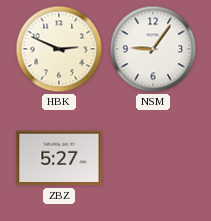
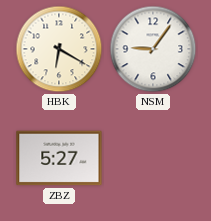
HBK: 2:49 -> 6:20
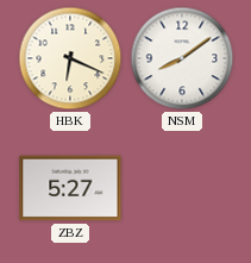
HBK: 6:20 -> 6:19
NSM: 9:06 -> 8:09
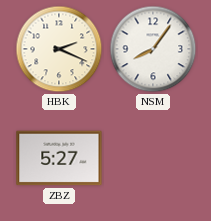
HBK: 6:19 -> 2:19
NSM: 8:09 -> 8:06
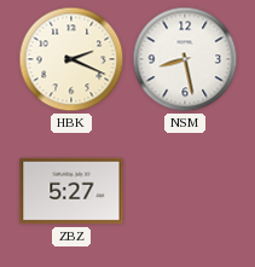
NSM: 8:06 -> 8:28
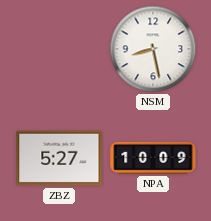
HBK: 2:19 -> none
NPA: none -> 10:09
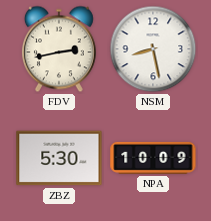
FDV: none -> 2:43
ZBZ: 5:27 -> 5:30
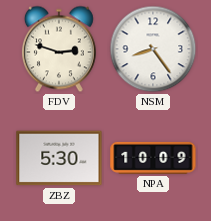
FDV: 2:43 -> 2:48
NSM: 8:28 -> 8:24
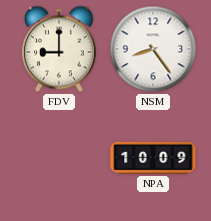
FDV: 2:48 -> 9:00
ZBZ: 5:30 -> none
